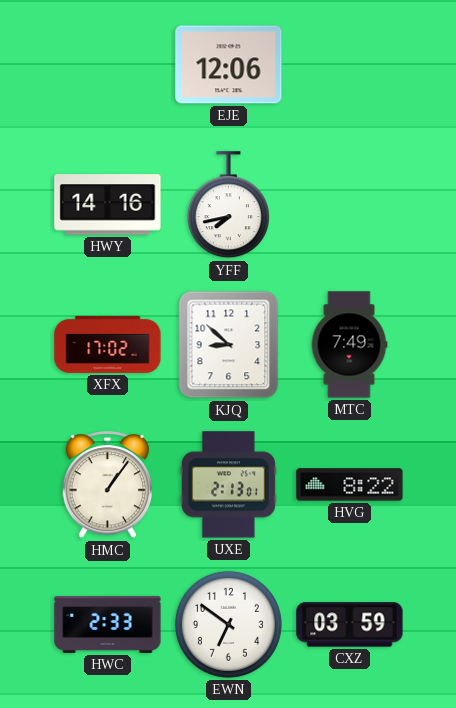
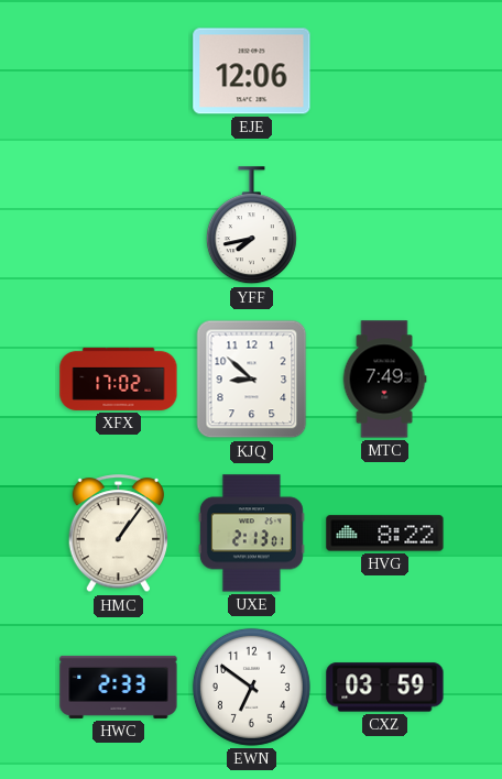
HWY: 14:16 -> none
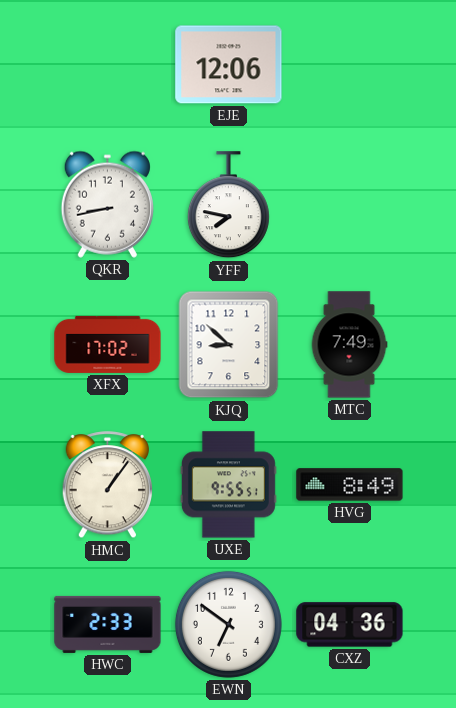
QKR: none -> 8:43
YFF: 7:43 -> 7:47
UXE: 2:13 -> 9:55
HVG: 8:22 -> 8:49
CXZ: 03:59 -> 04:36
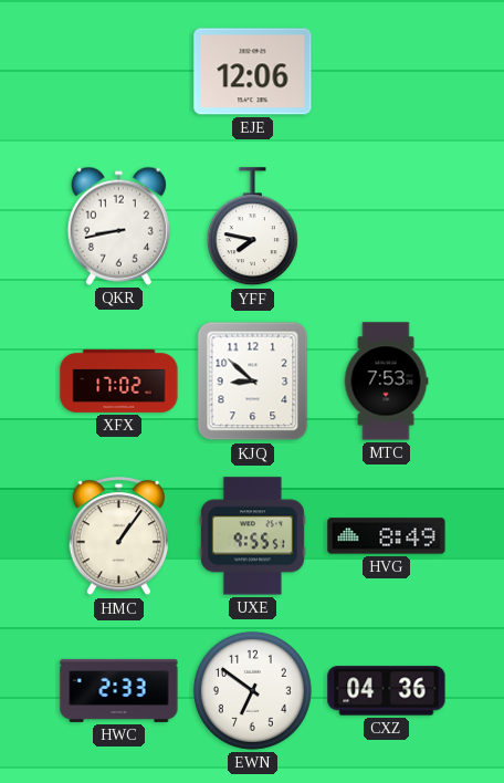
MTC: 7:49 -> 7:53
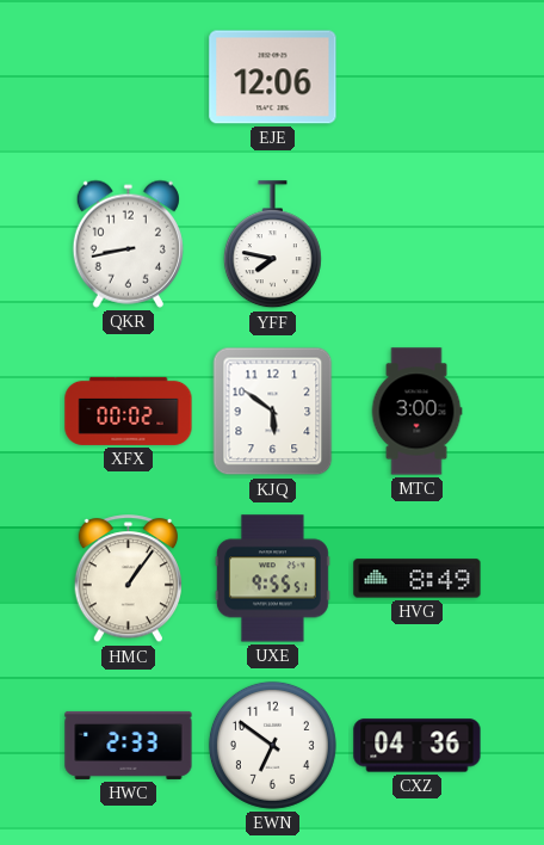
XFX: 17:02 -> 00:02
KJQ: 8:52 -> 5:51
MTC: 7:53 -> 3:00
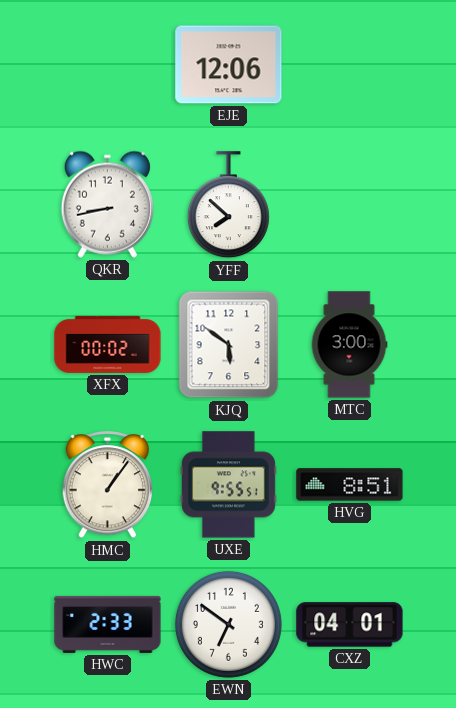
YFF: 7:47 -> 7:52
HVG: 8:49 -> 8:51
CXZ: 04:36 -> 04:01
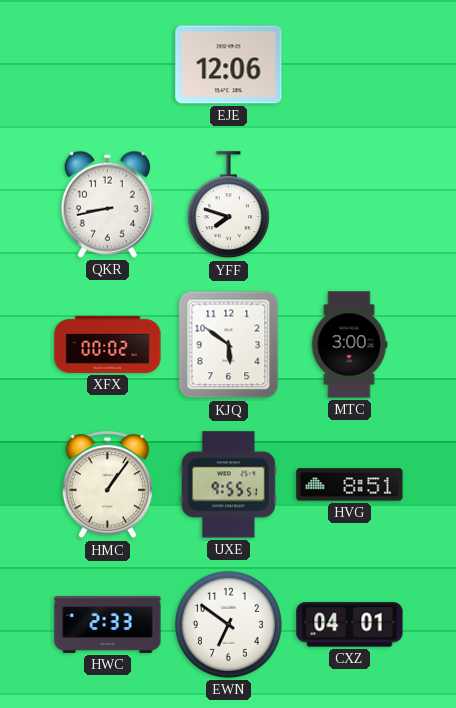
YFF: 7:52 -> 7:48
